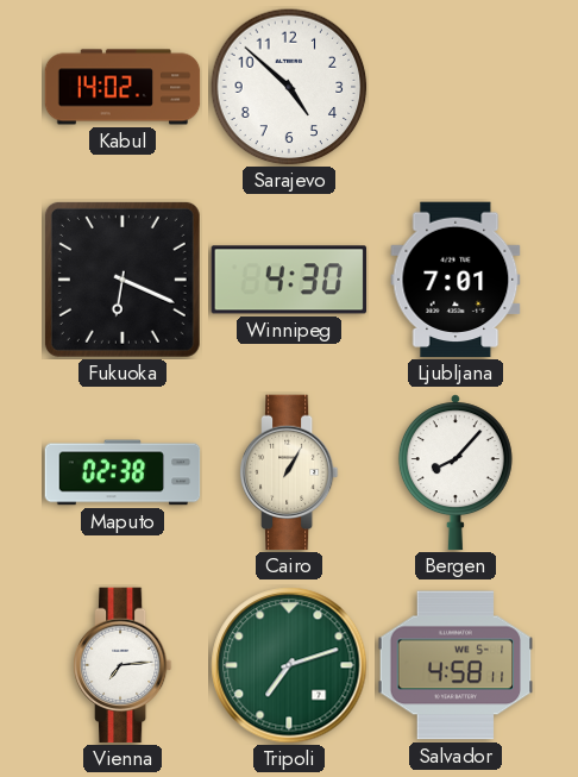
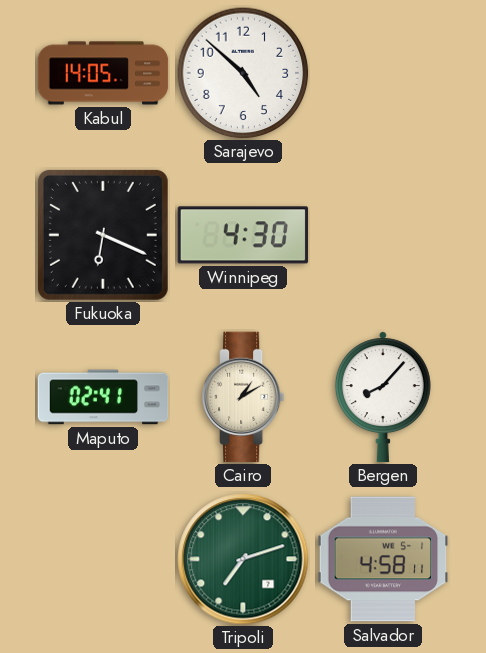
Kabul: 14:02 -> 14:05
Ljubljana: 7:01 -> none
Maputo: 02:38 -> 02:41
Cairo: 1:05 -> 1:10
Vienna: 7:14 -> none
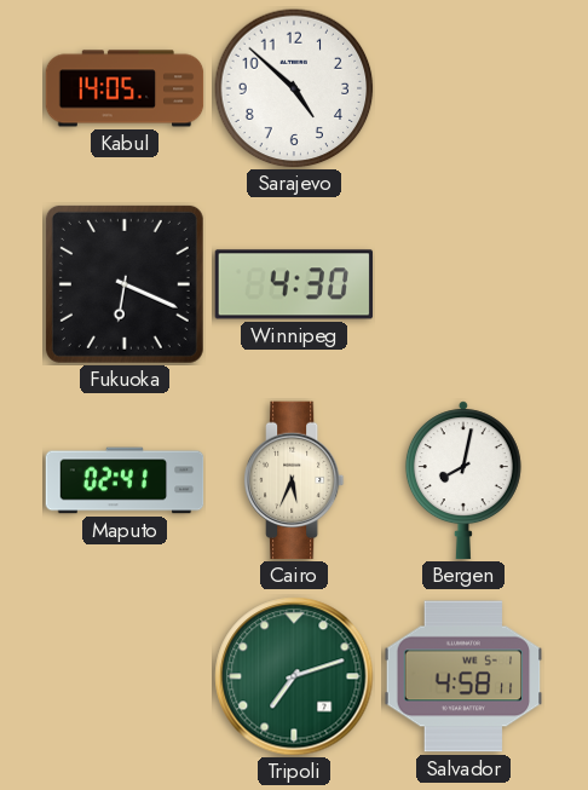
Cairo: 1:10 -> 5:34
Bergen: 8:07 -> 8:02
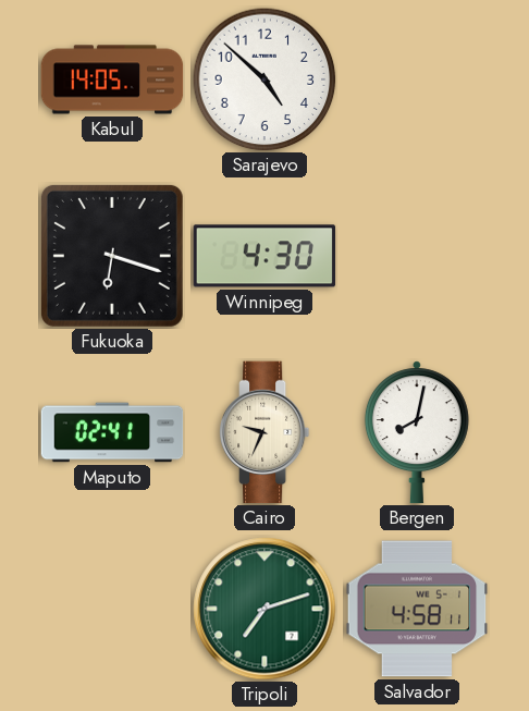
Fukuoka: 6:19 -> 6:18
Cairo: 5:34 -> 9:34
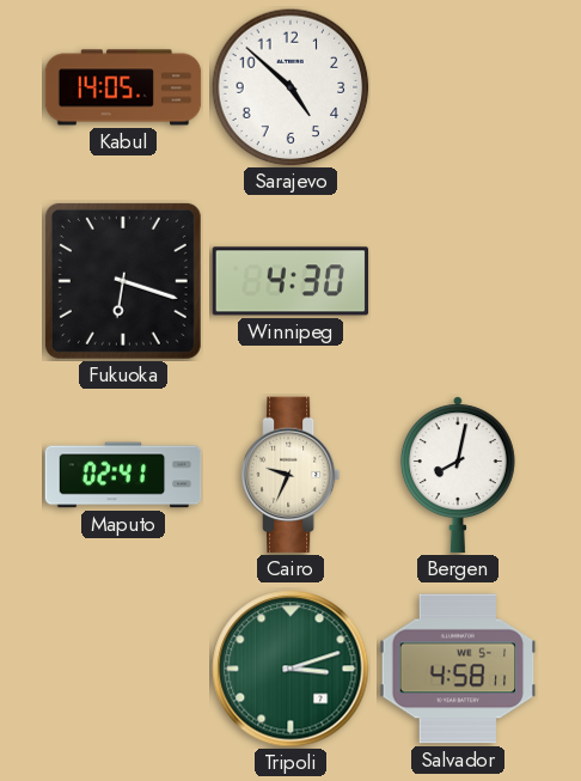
Tripoli: 7:12 -> 3:12
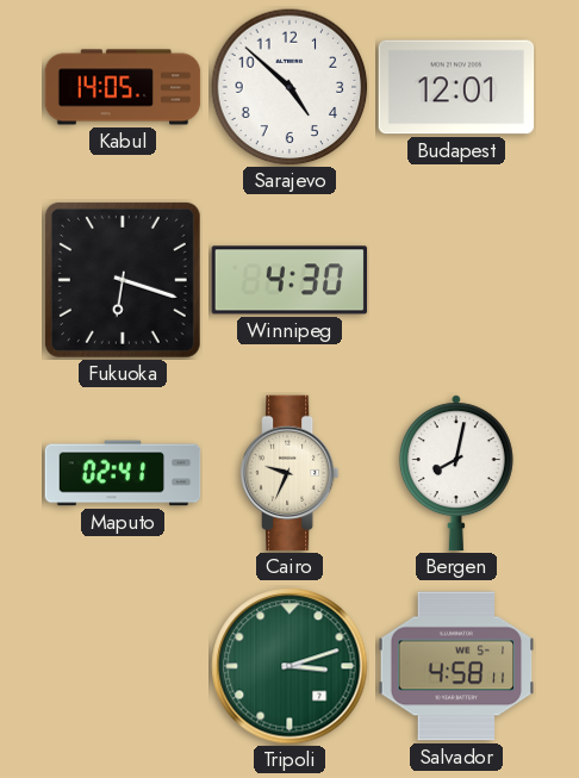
Budapest: none -> 12:01
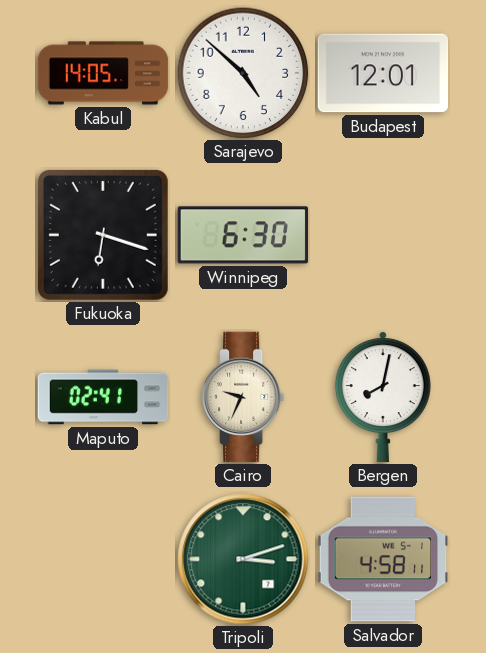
Winnipeg: 4:30 -> 6:30
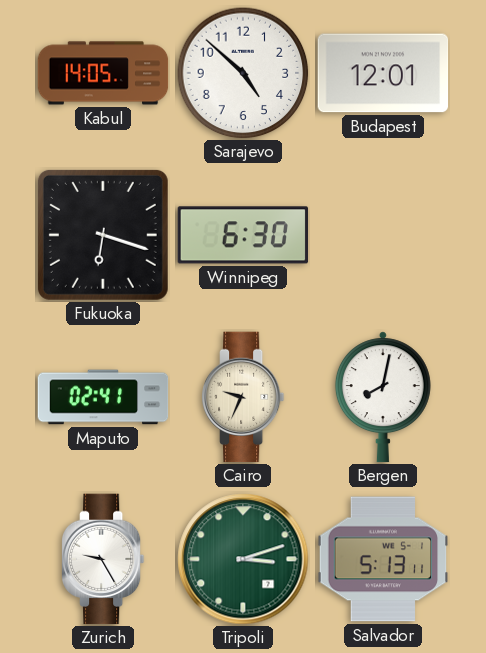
Zurich: none -> 9:25
Salvador: 4:58 -> 5:13
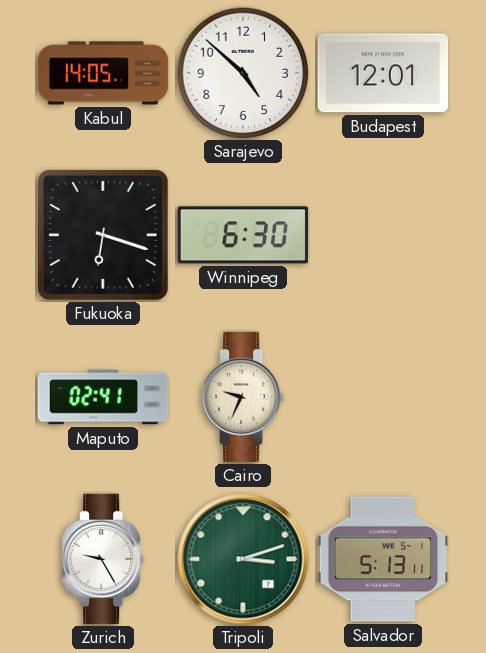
Bergen: 8:02 -> none
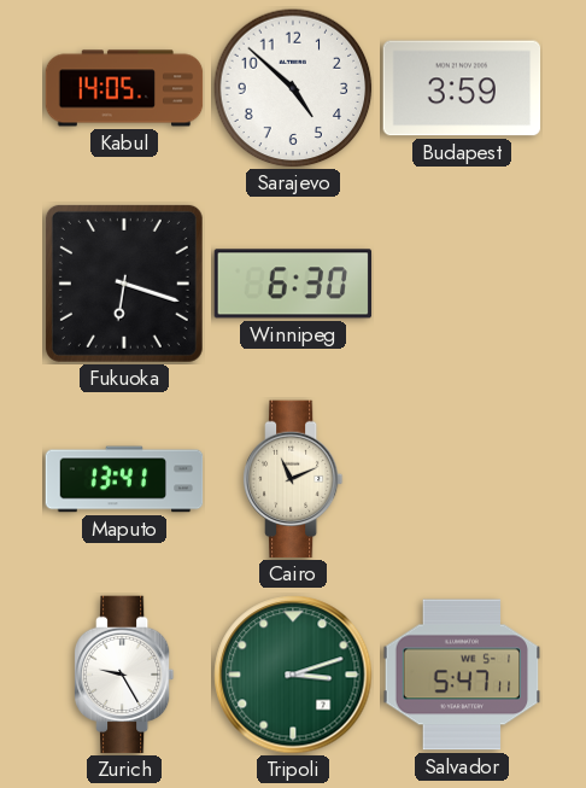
Budapest: 12:01 -> 3:59
Maputo: 02:41 -> 13:41
Cairo: 9:34 -> 11:11
Salvador: 5:13 -> 5:47
